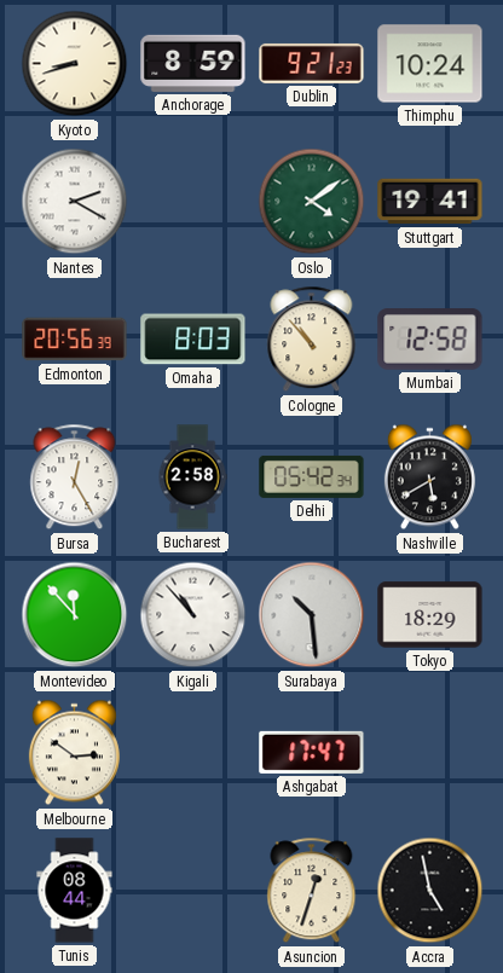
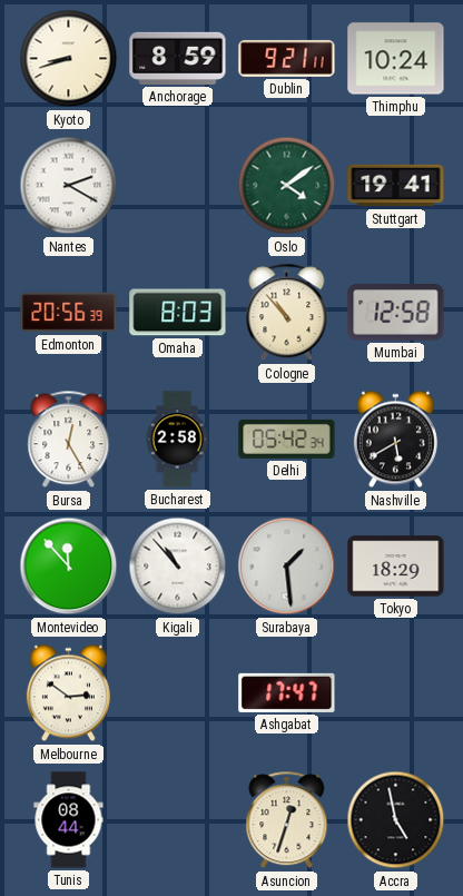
Dublin: 9:21:23 -> 9:21:11
Surabaya: 10:29 -> 1:29
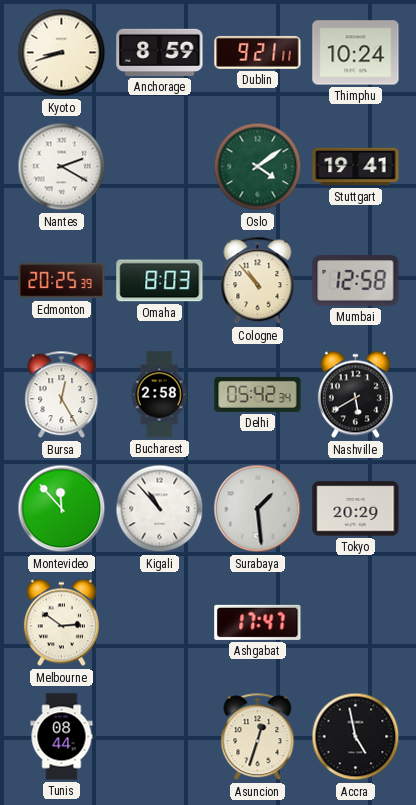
Edmonton: 20:56 -> 20:25
Tokyo: 18:29 -> 20:29
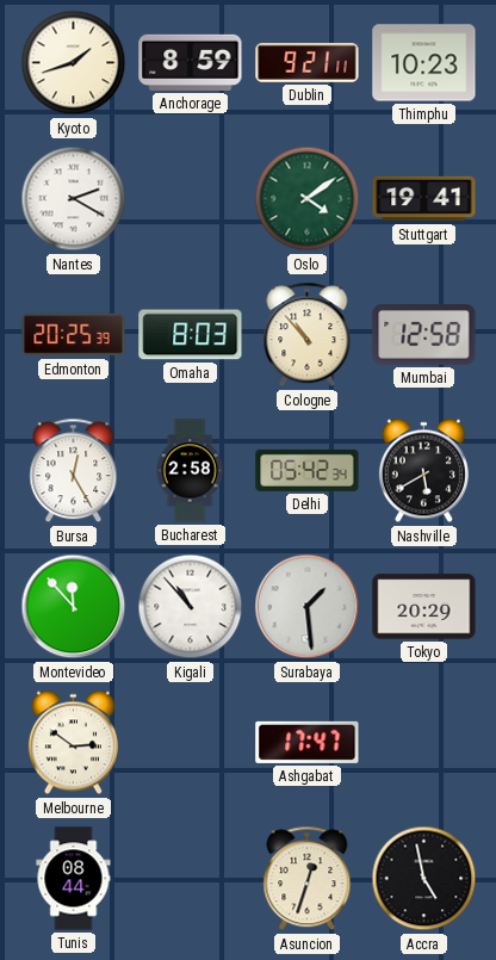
Kyoto: 8:42 -> 1:42
Thimphu: 10:24 -> 10:23
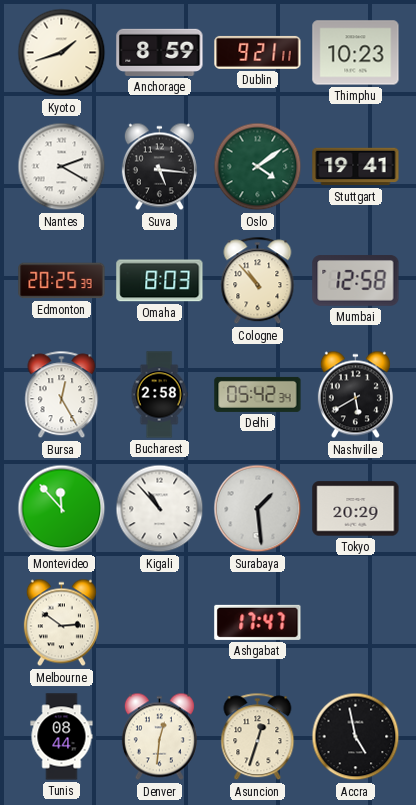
Suva: none -> 5:16
Denver: none -> 12:31
